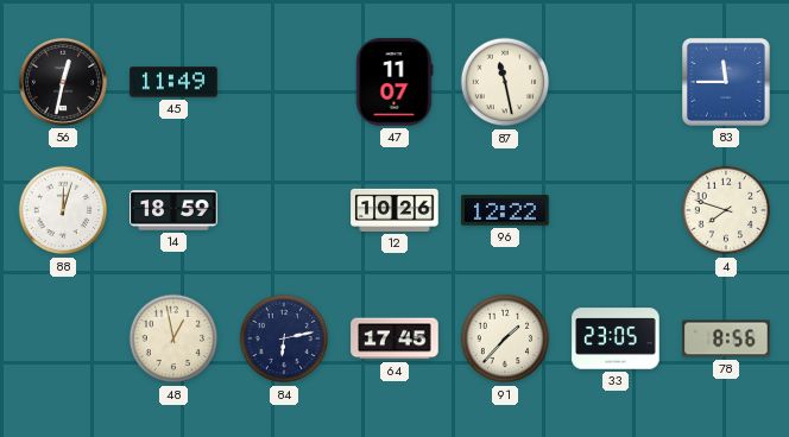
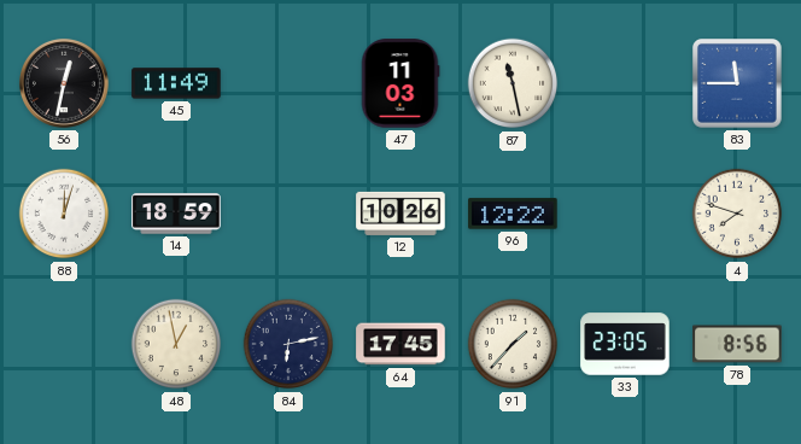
47: 11:07 -> 11:03
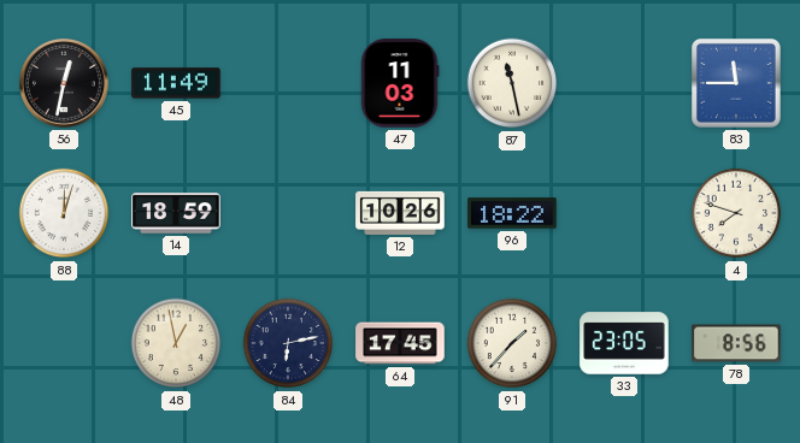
96: 12:22 -> 18:22
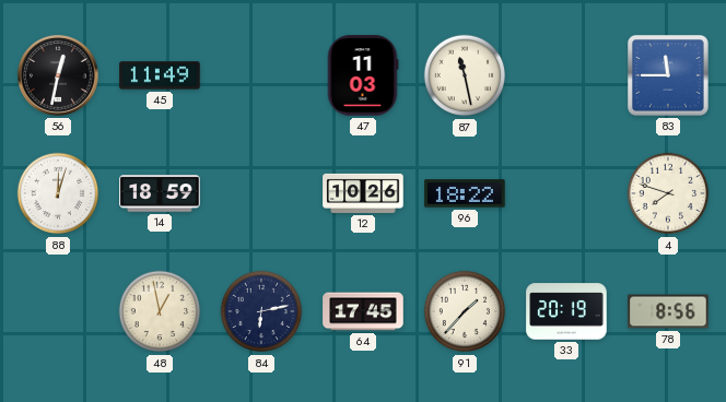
33: 23:05 -> 20:19
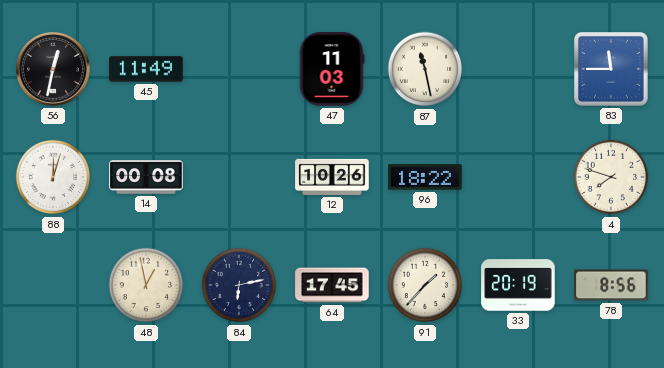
14: 18:59 -> 00:08
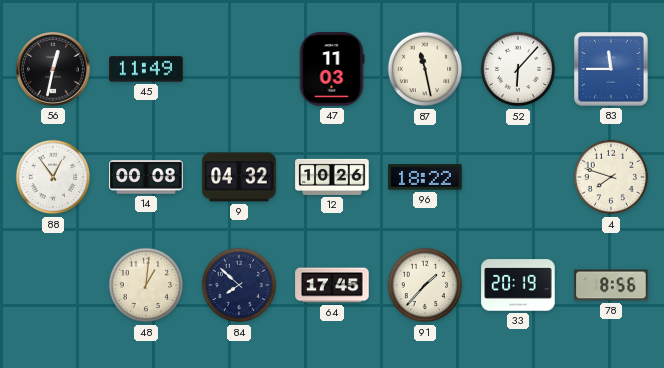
52: none -> 6:07
88: 12:03 -> 12:54
9: none -> 04:32
48: 12:58 -> 1:01
84: 6:13 -> 7:52
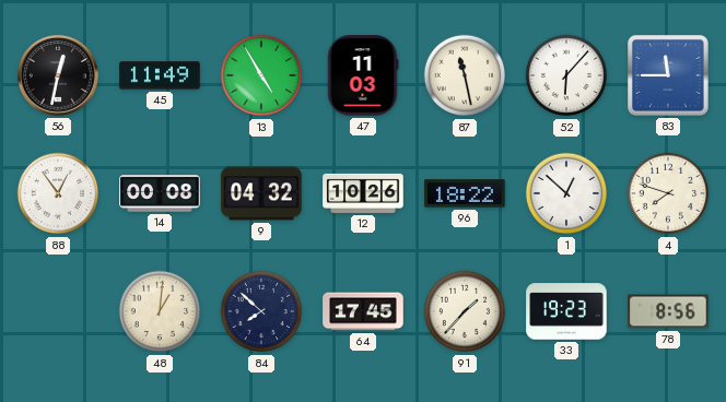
13: none -> 4:55
1: none -> 12:52
33: 20:19 -> 19:23
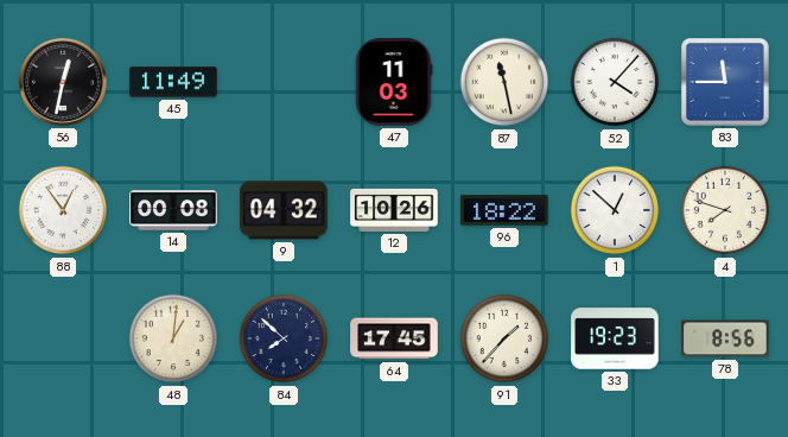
13: 4:55 -> none
52: 6:07 -> 4:07
